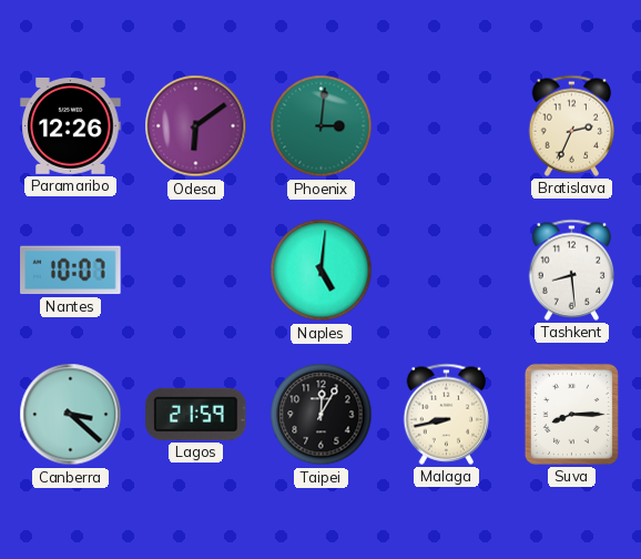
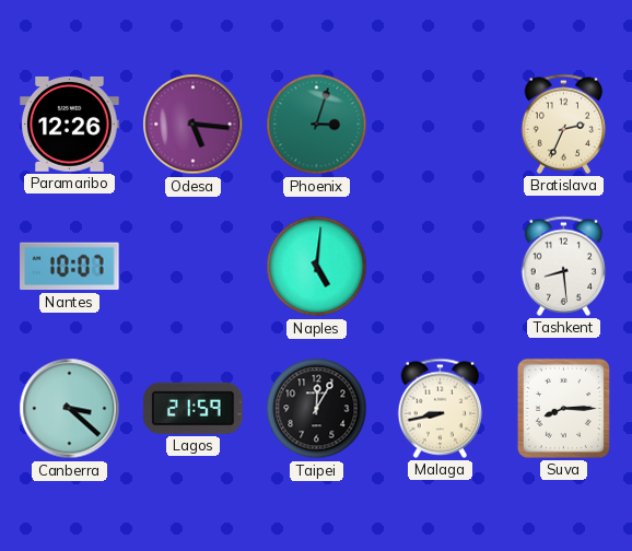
Odesa: 6:09 -> 5:16
Phoenix: 3:01 -> 3:03
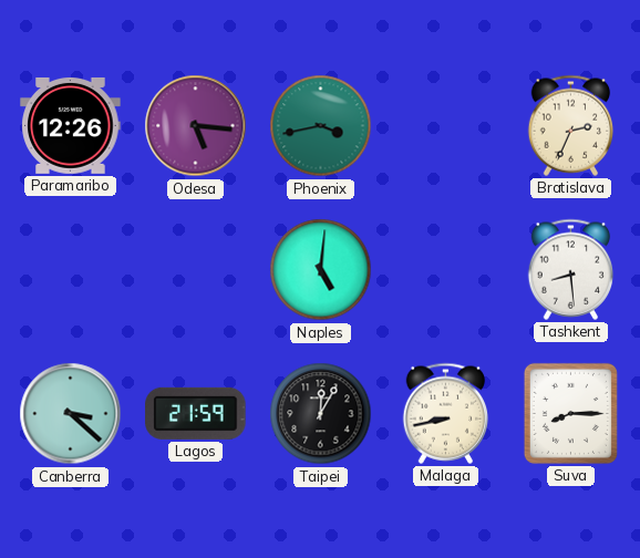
Phoenix: 3:03 -> 3:43
Nantes: 10:07 -> none
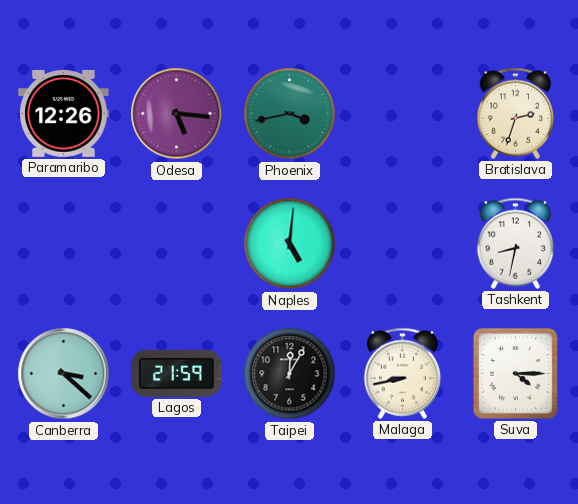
Bratislava: 2:34 -> 2:33
Tashkent: 8:29 -> 8:32
Suva: 8:15 -> 4:15
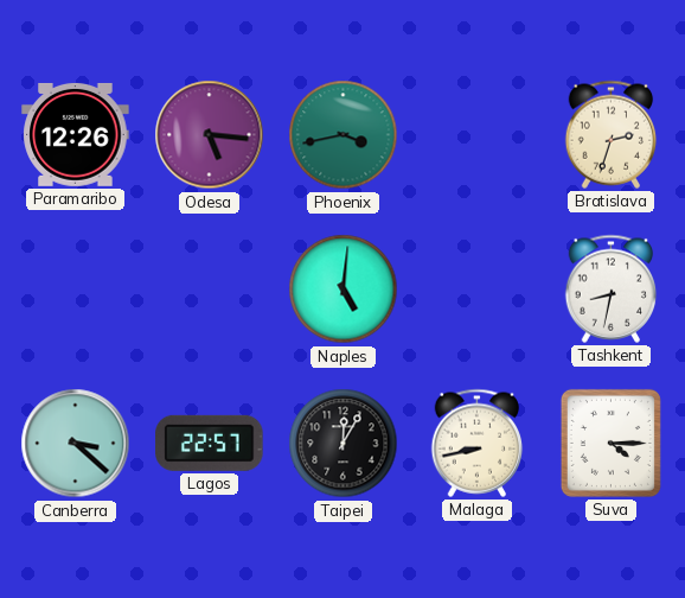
Lagos: 21:59 -> 22:57
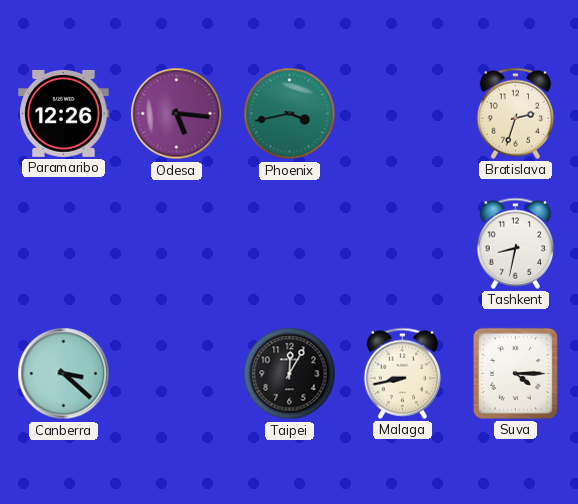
Naples: 5:01 -> none
Lagos: 22:57 -> none
